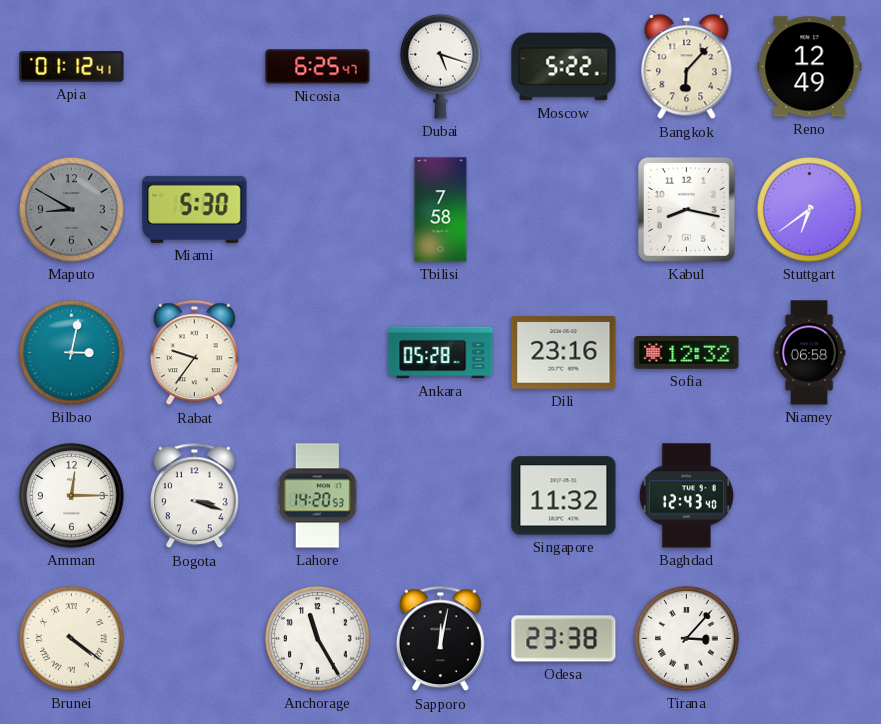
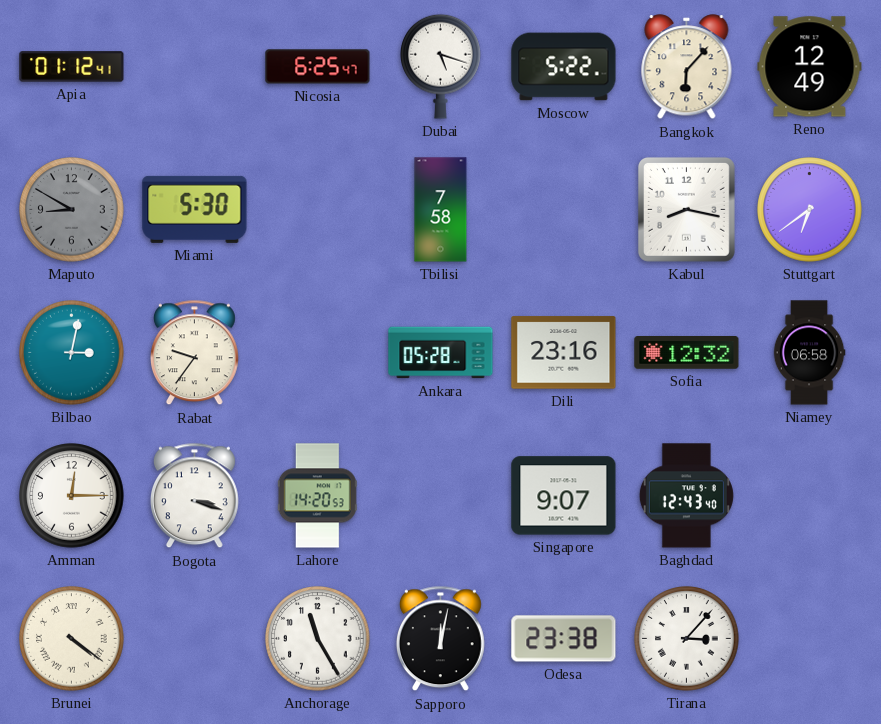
Singapore: 11:32 -> 9:07
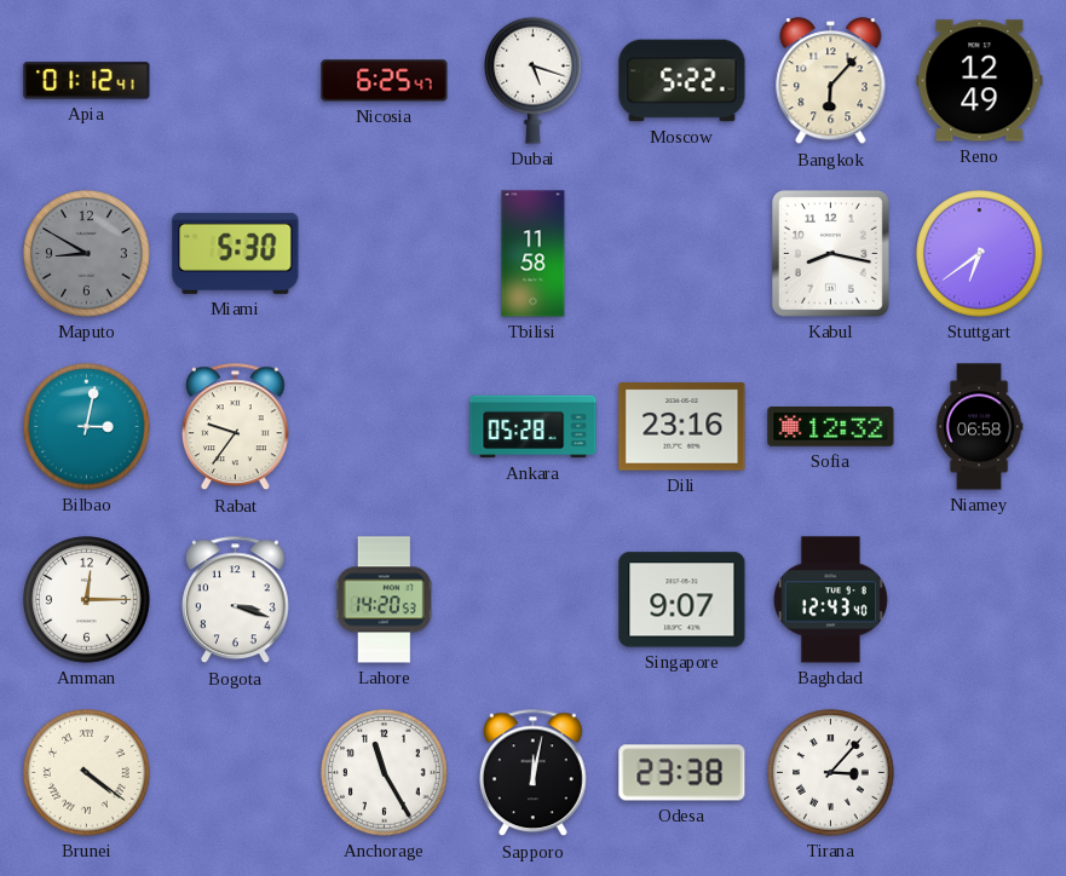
Tbilisi: 7:58 -> 11:58
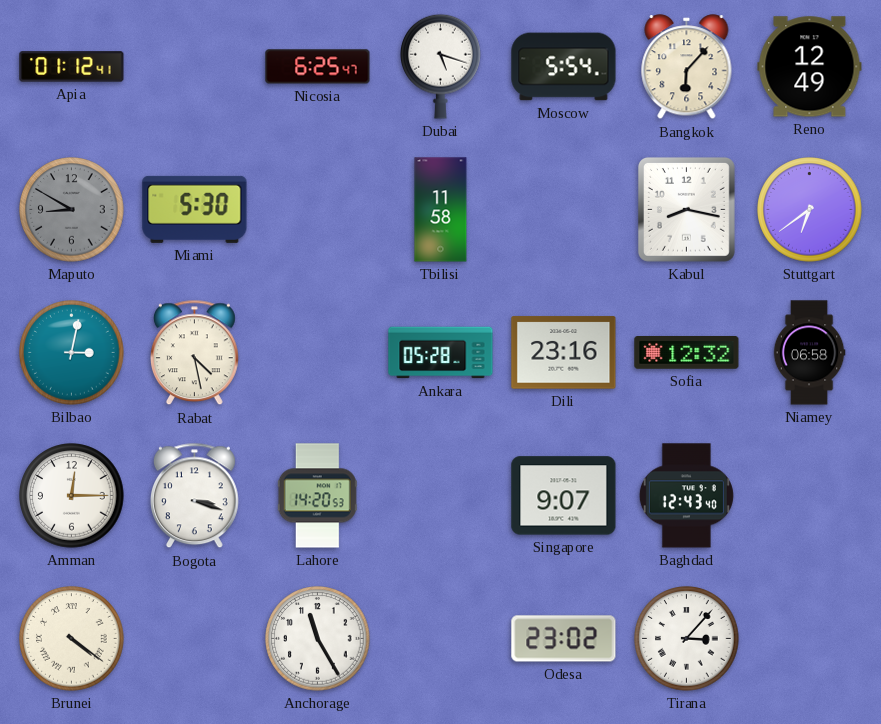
Moscow: 5:22 -> 5:54
Rabat: 9:36 -> 4:28
Sapporo: 12:02 -> none
Odesa: 23:38 -> 23:02
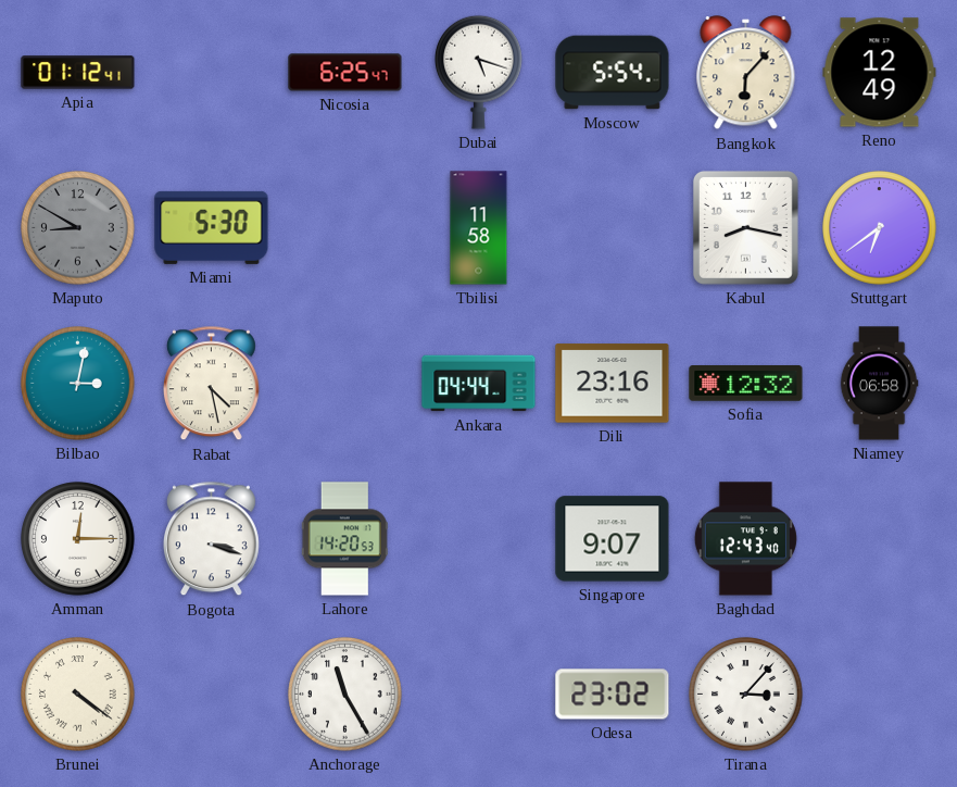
Ankara: 05:28 -> 04:44
